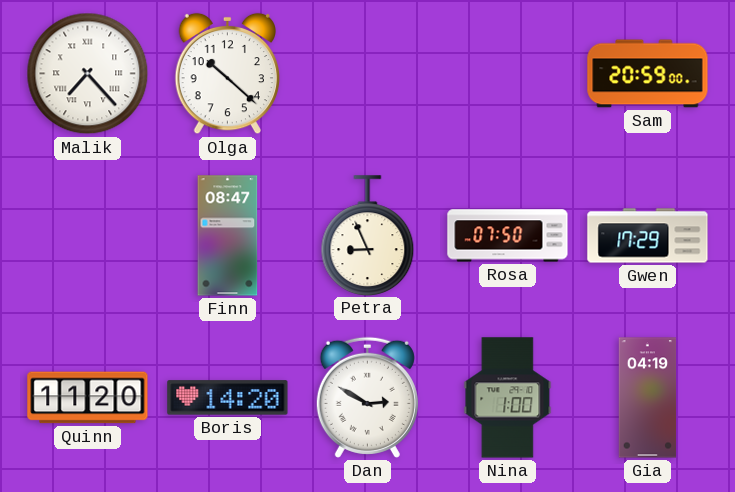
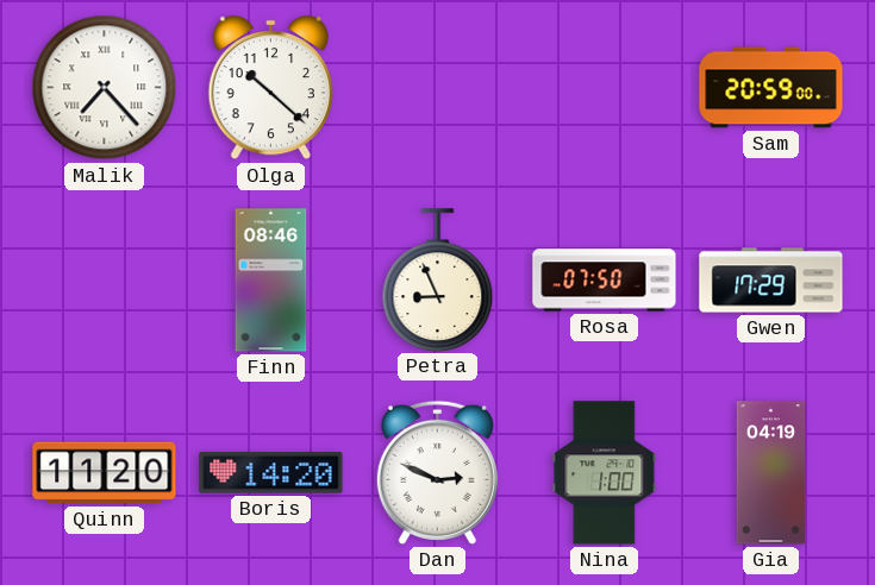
Finn: 08:47 -> 08:46
Dan: 2:50 -> 2:49
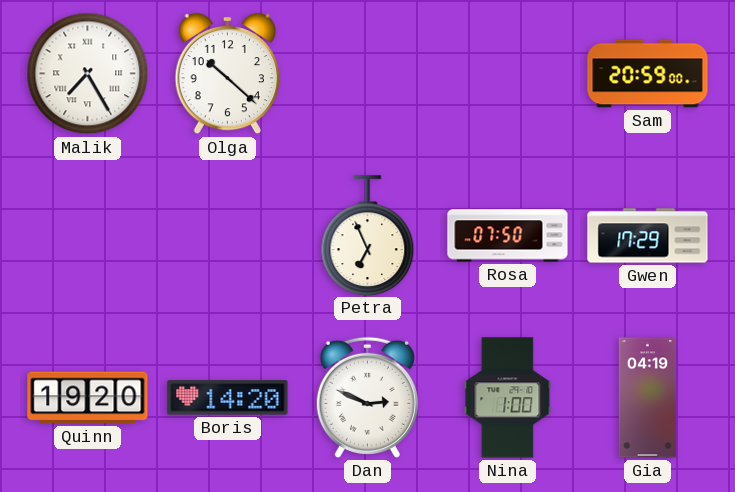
Malik: 7:23 -> 7:25
Finn: 08:46 -> none
Petra: 8:56 -> 6:56
Quinn: 11:20 -> 19:20
